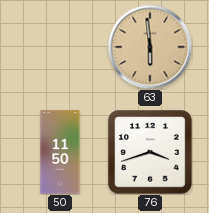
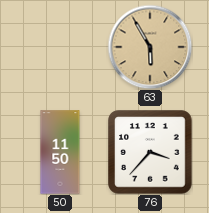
63: 5:59 -> 5:55
76: 3:42 -> 3:37
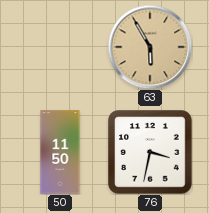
76: 3:37 -> 3:32
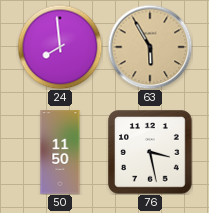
24: none -> 7:59
76: 3:32 -> 3:28
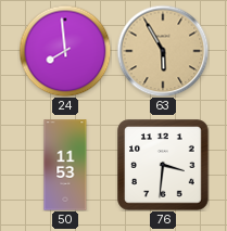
50: 11:50 -> 11:53
76: 3:28 -> 3:31
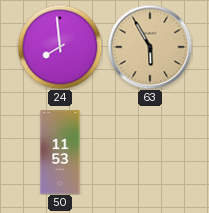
76: 3:31 -> none
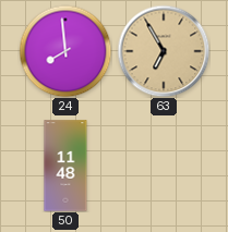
63: 5:55 -> 6:55
50: 11:53 -> 11:48
